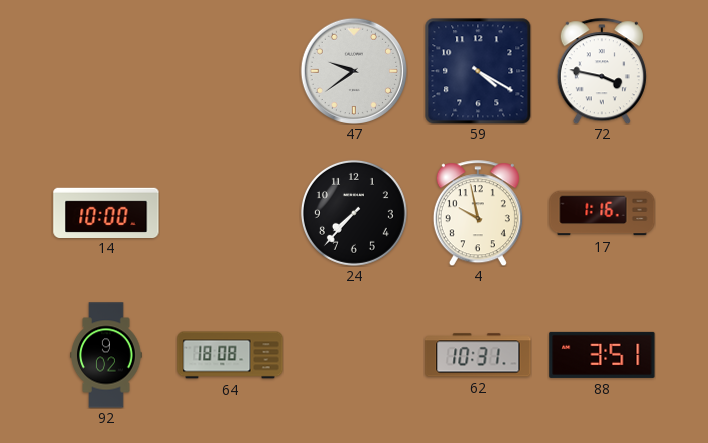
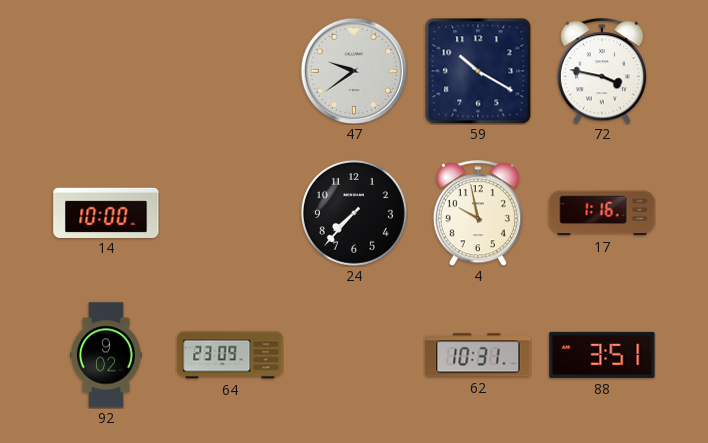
59: 4:20 -> 10:20
64: 18:08 -> 23:09
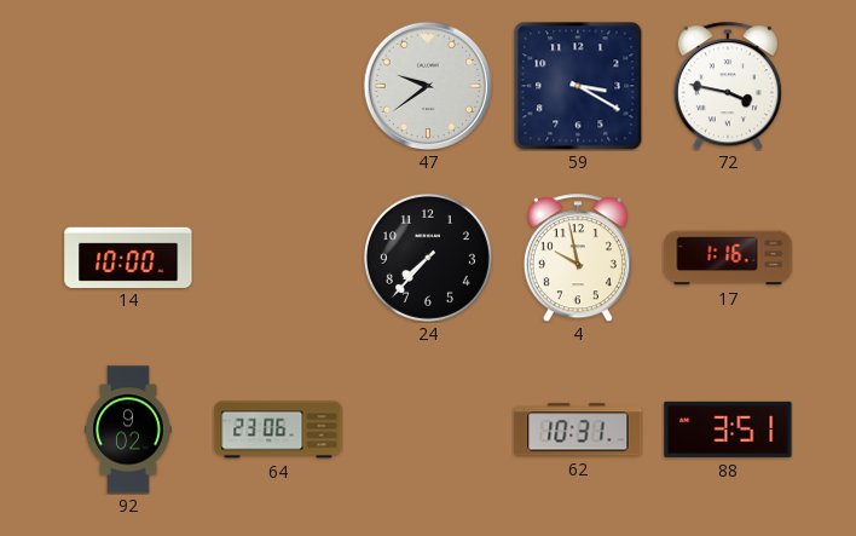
59: 10:20 -> 3:20
64: 23:09 -> 23:06
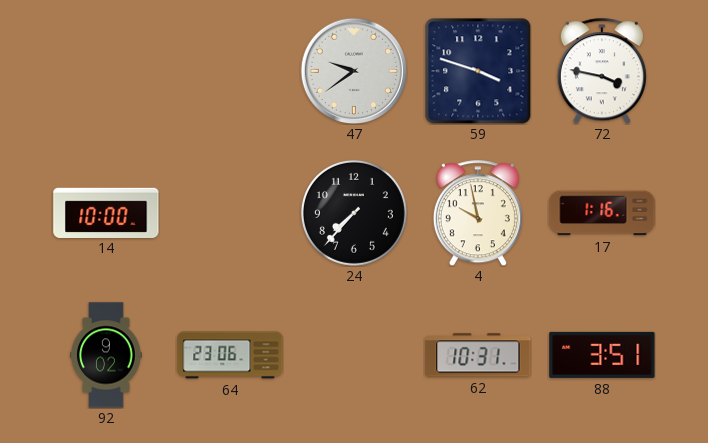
59: 3:20 -> 3:48
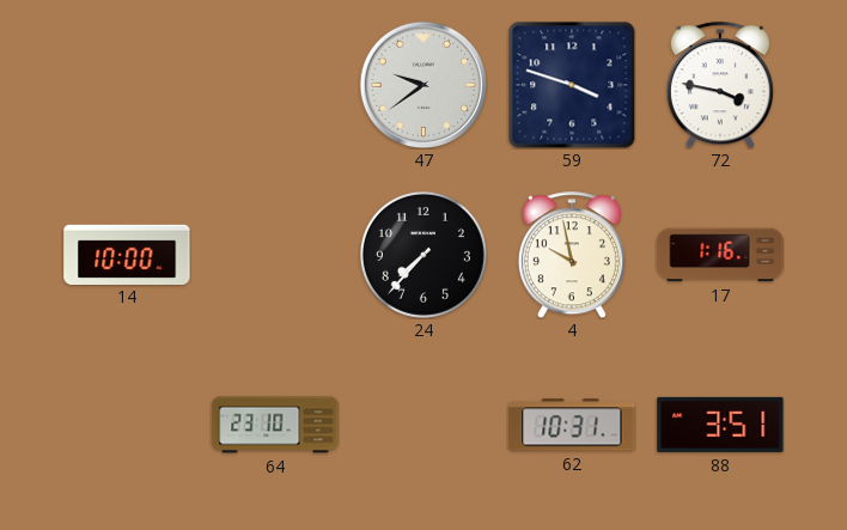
92: 9:02 -> none
64: 23:06 -> 23:10
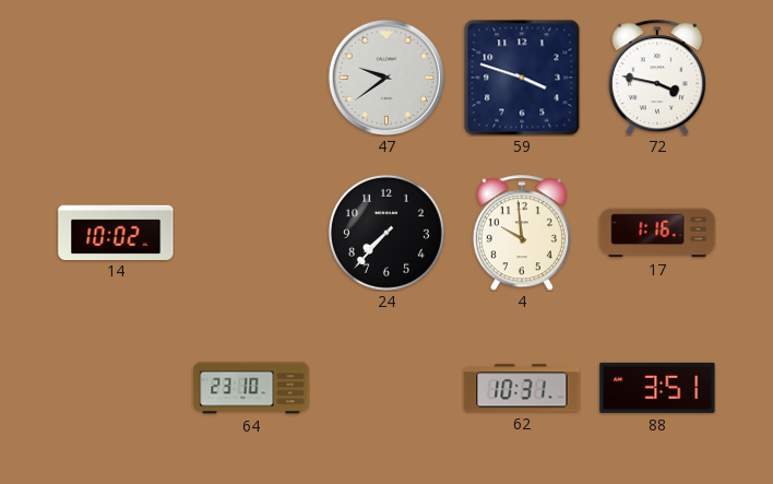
14: 10:00 -> 10:02
4: 9:58 -> 9:59
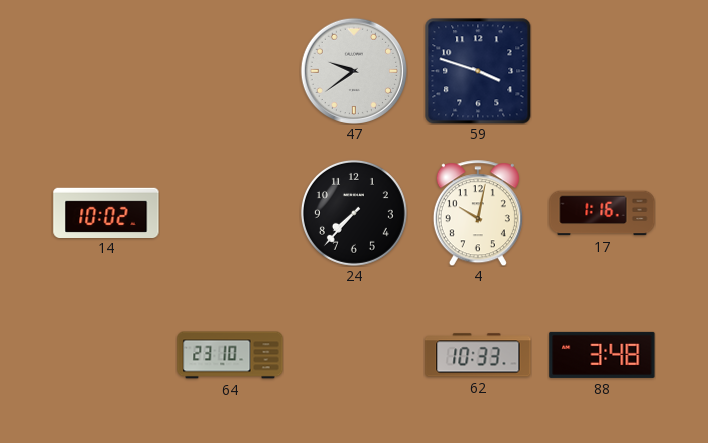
72: 3:47 -> none
4: 9:59 -> 10:02
62: 10:31 -> 10:33
88: 3:51 -> 3:48
